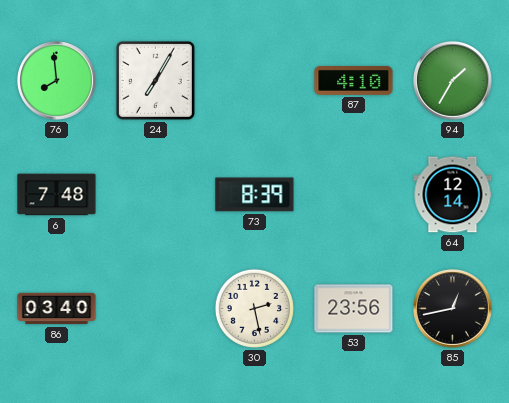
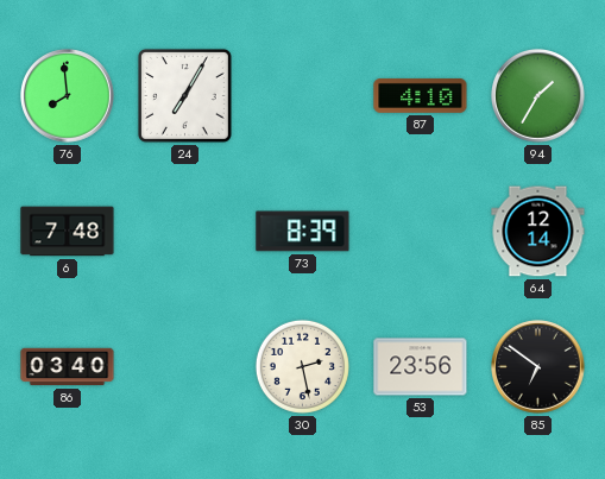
85: 12:43 -> 6:51
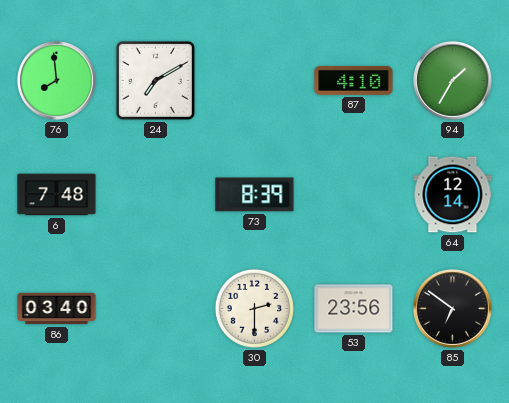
24: 7:05 -> 7:10
30: 2:28 -> 2:30
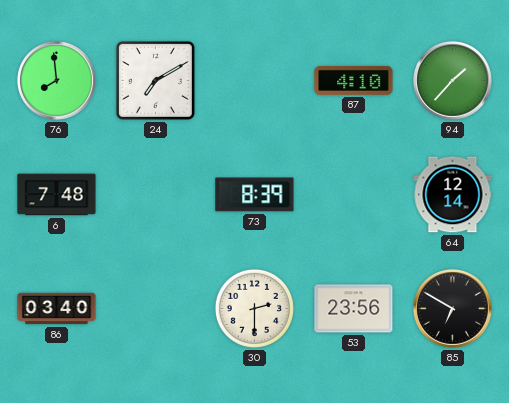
94: 1:35 -> 1:37
85: 6:51 -> 6:50
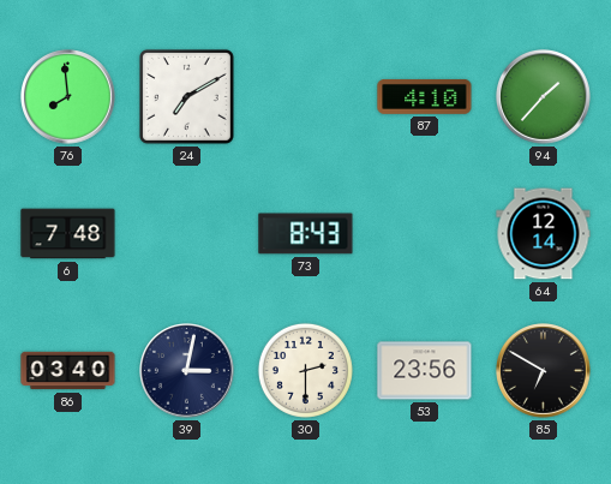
73: 8:39 -> 8:43
39: none -> 3:02
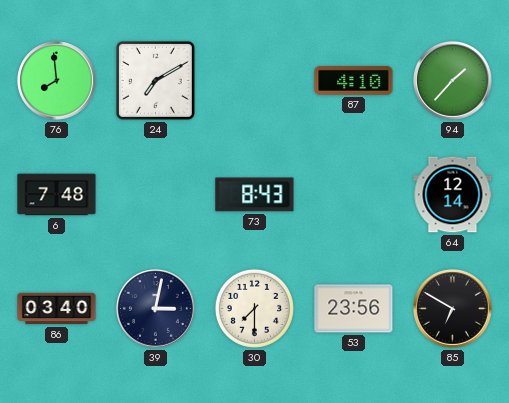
30: 2:30 -> 7:30
